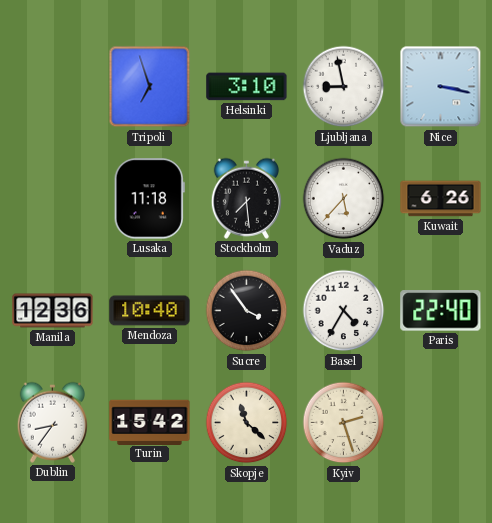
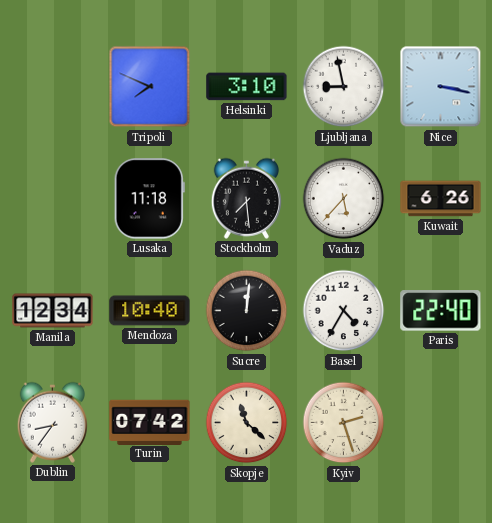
Tripoli: 6:57 -> 7:49
Manila: 12:36 -> 12:34
Sucre: 3:54 -> 12:01
Turin: 15:42 -> 07:42
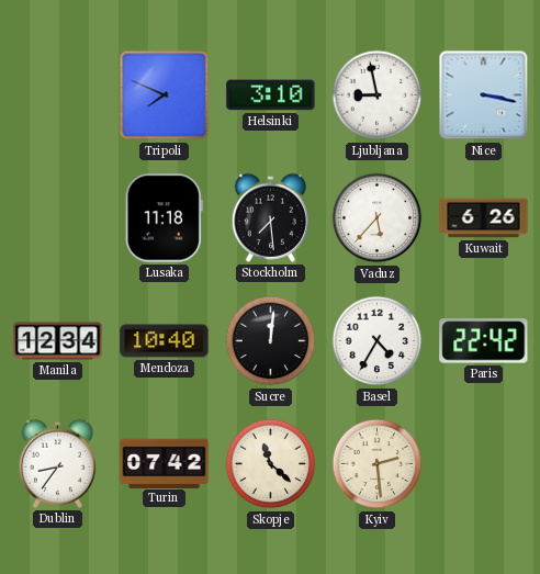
Paris: 22:40 -> 22:42
Kyiv: 2:27 -> 2:29
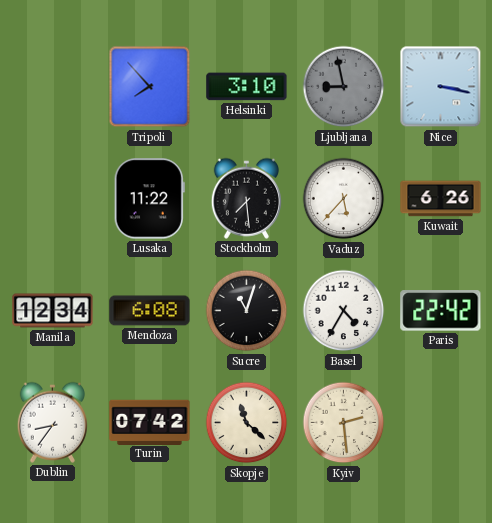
Tripoli: 7:49 -> 7:53
Ljubljana dial: white -> grey
Lusaka: 11:18 -> 11:22
Mendoza: 10:40 -> 6:08
Sucre: 12:01 -> 11:03
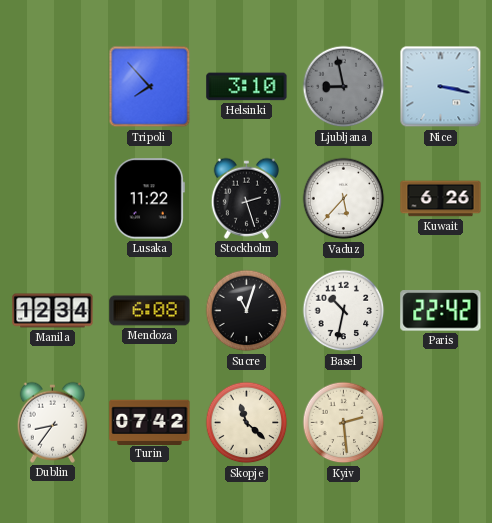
Stockholm: 7:29 -> 2:27
Basel: 4:35 -> 10:32
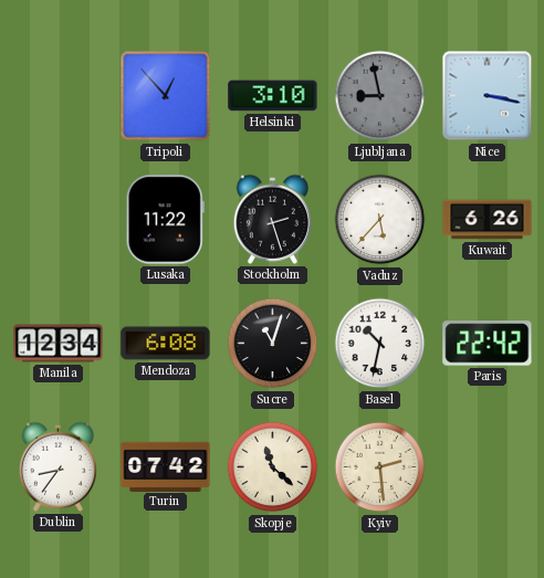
Tripoli: 7:53 -> 12:53
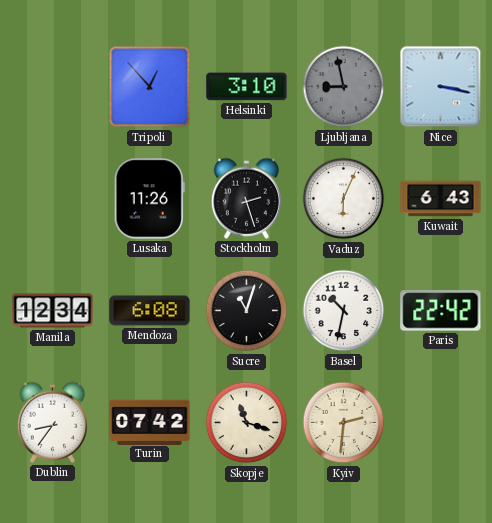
Lusaka: 11:22 -> 11:26
Vaduz: 5:37 -> 6:04
Kuwait: 6:26 -> 6:43
Skopje: 11:22 -> 11:18
Kyiv: 2:29 -> 2:31
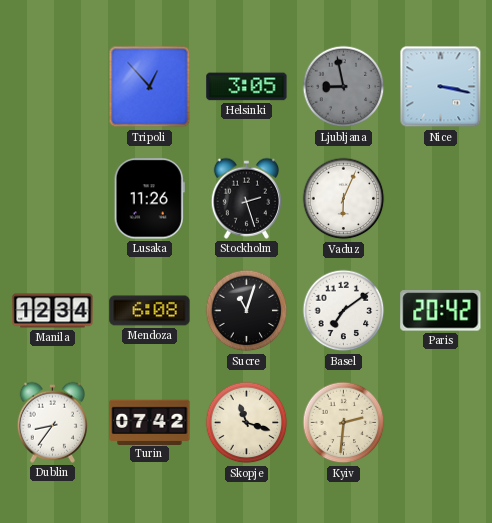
Helsinki: 3:10 -> 3:05
Kuwait: 6:43 -> none
Basel: 10:32 -> 7:09
Paris: 22:42 -> 20:42
